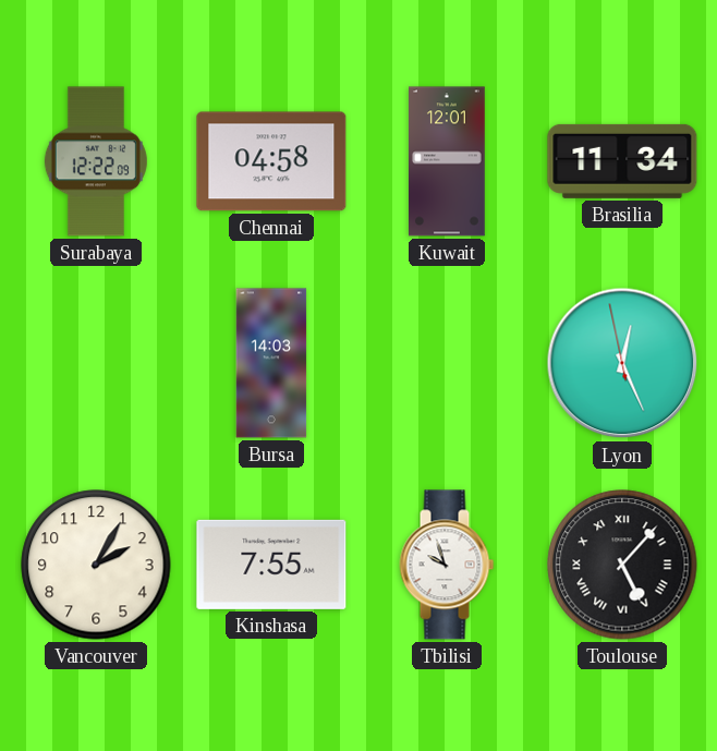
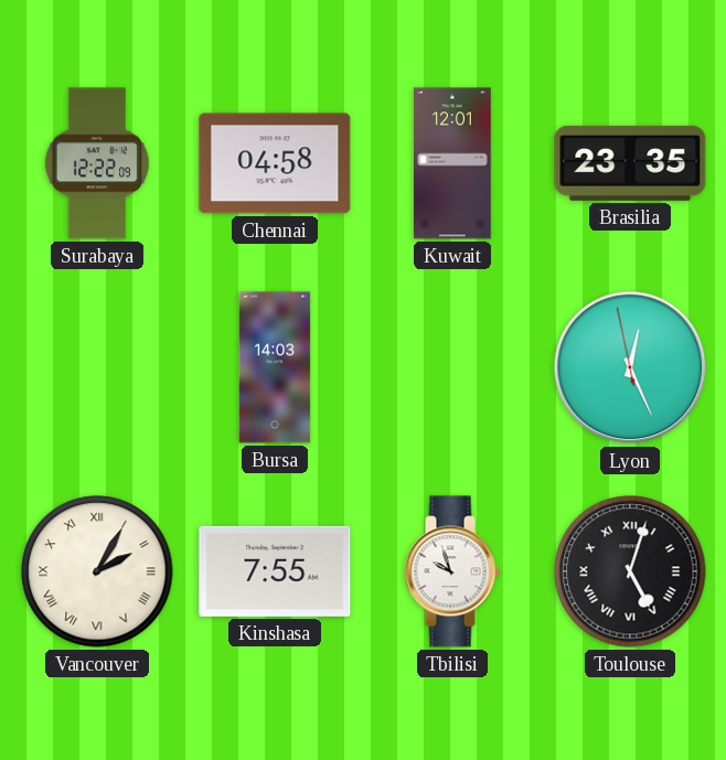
Brasilia: 11:34 -> 23:35
Vancouver numerals: Arabic -> Roman
Toulouse: 5:07 -> 5:03
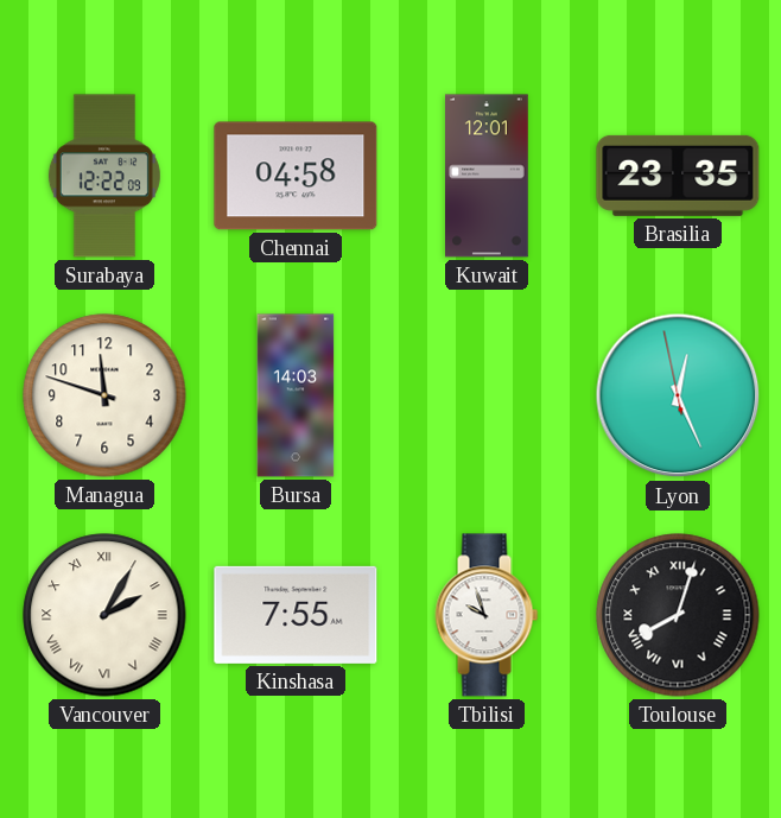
Managua: none -> 11:48
Toulouse: 5:03 -> 8:03
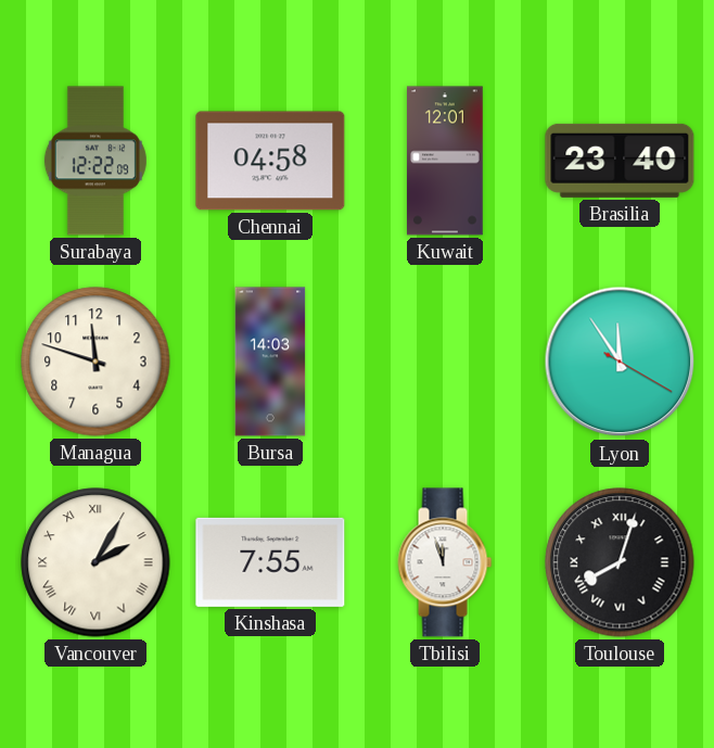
Brasilia: 23:35 -> 23:40
Lyon: 12:25 -> 11:54
Tbilisi: 9:57 -> 11:57
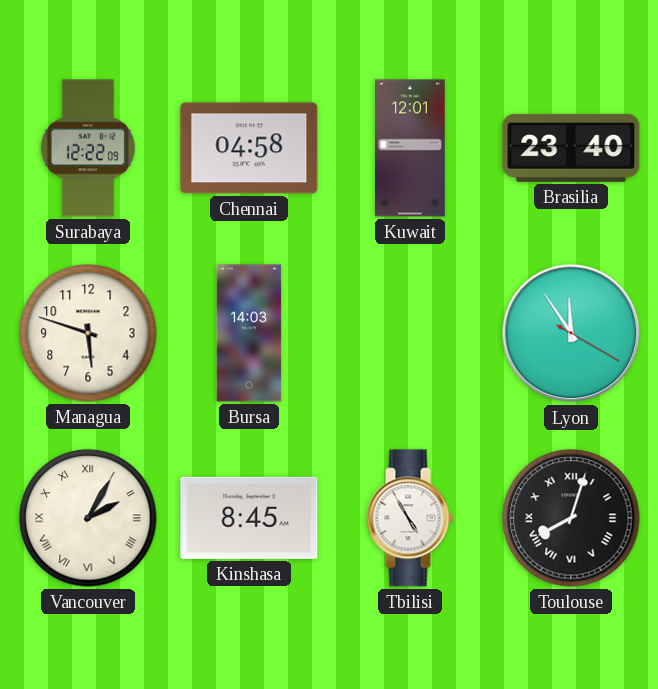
Managua: 11:48 -> 5:48
Kinshasa: 7:55 -> 8:45
Tbilisi: 11:57 -> 4:55
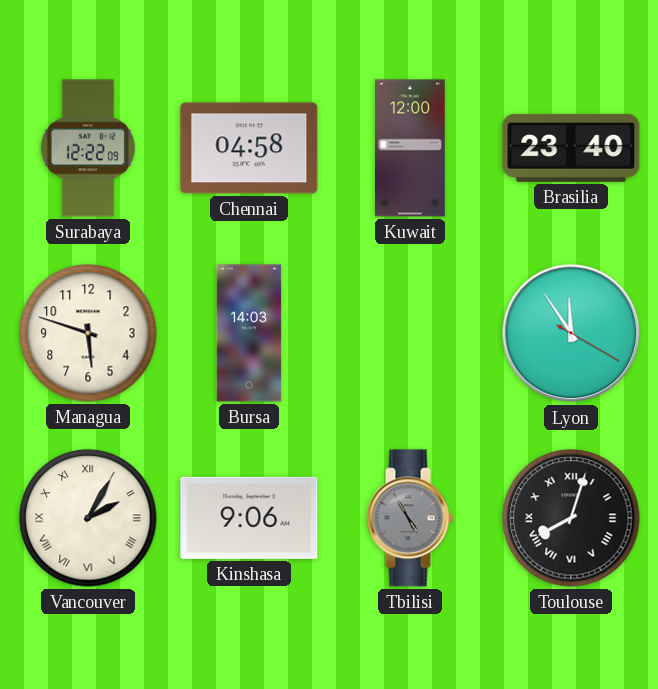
Kuwait: 12:01 -> 12:00
Kinshasa: 8:45 -> 9:06
Tbilisi dial: white -> grey
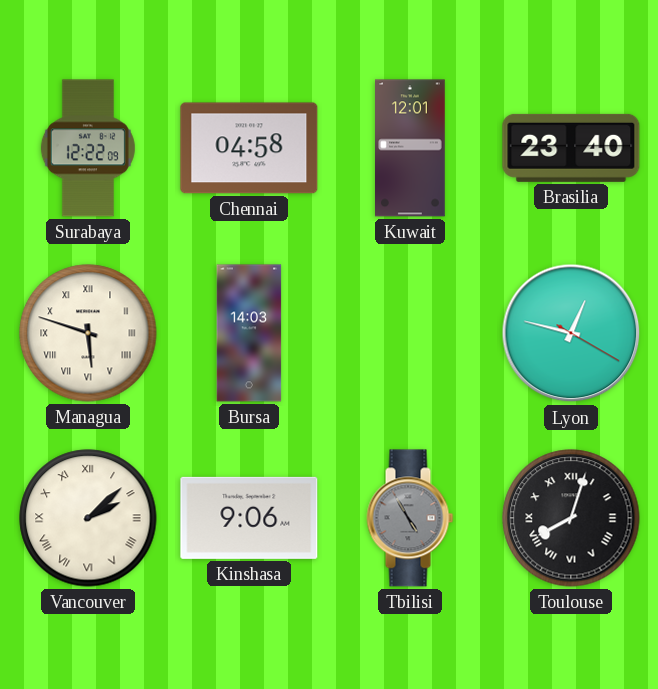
Kuwait: 12:00 -> 12:01
Managua numerals: Arabic -> Roman
Lyon: 11:54 -> 12:47
Vancouver: 2:05 -> 2:08
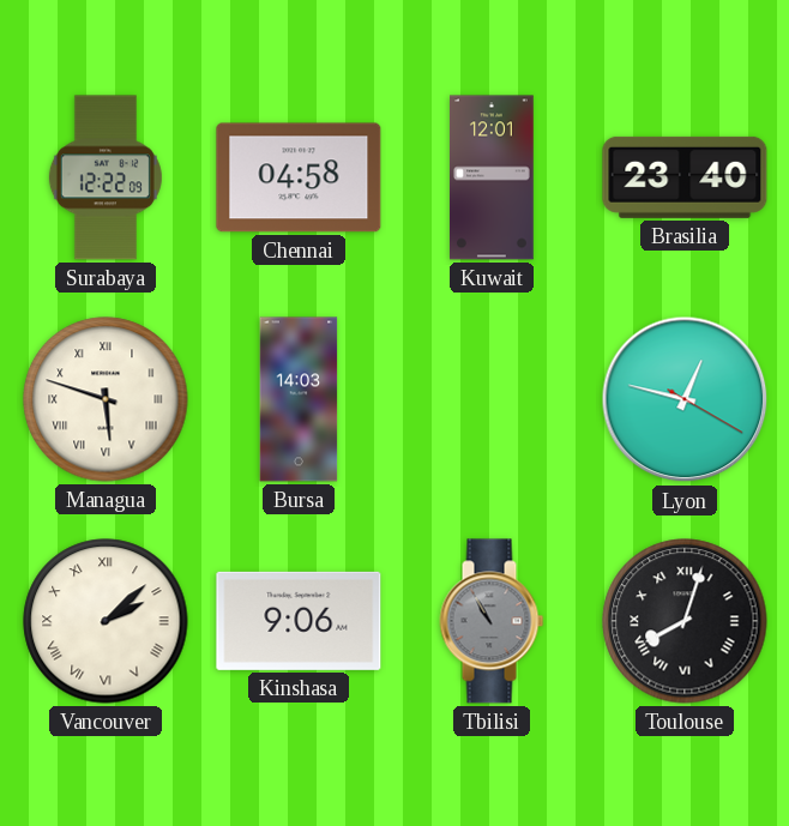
Tbilisi: 4:55 -> 10:55
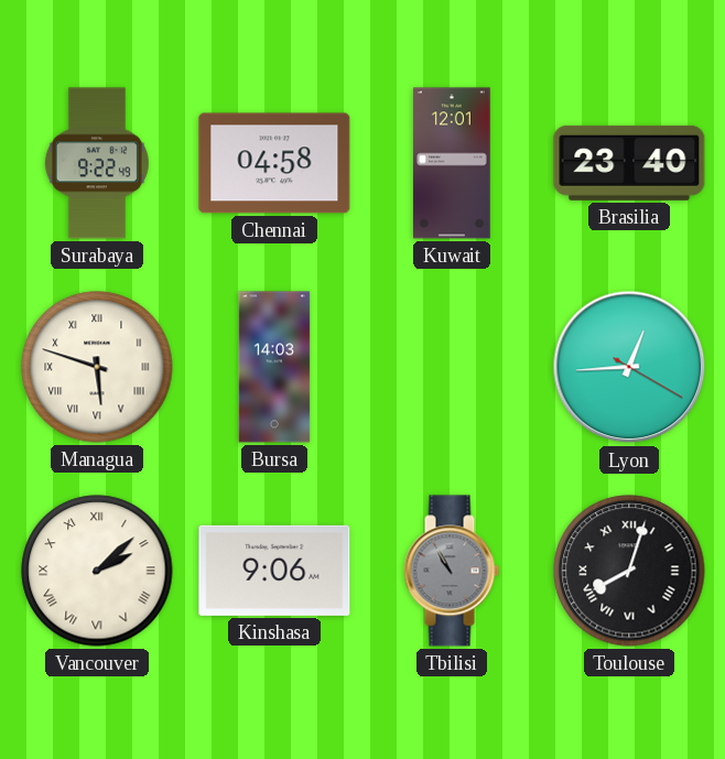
Surabaya: 12:22 -> 9:22
Lyon: 12:47 -> 12:44
